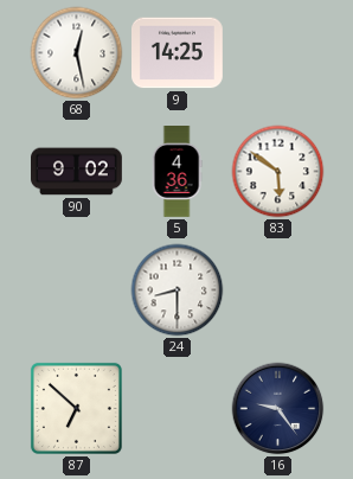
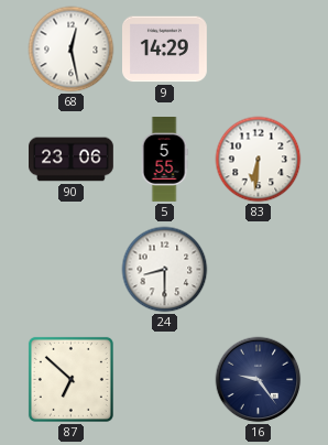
9: 14:25 -> 14:29
90: 9:02 -> 23:06
5: 4:36 -> 5:55
83: 5:51 -> 6:31
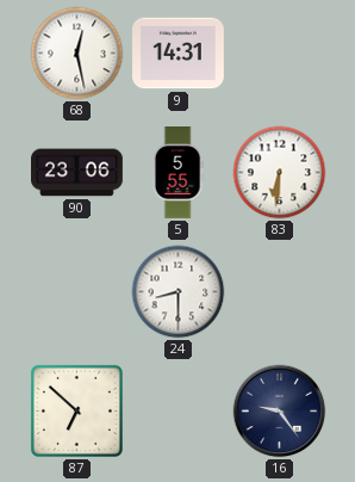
9: 14:29 -> 14:31
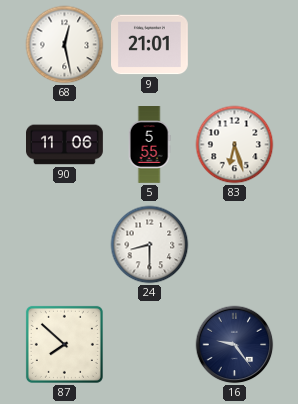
9: 14:31 -> 21:01
90: 23:06 -> 11:06
83: 6:31 -> 6:27
87: 6:52 -> 7:52
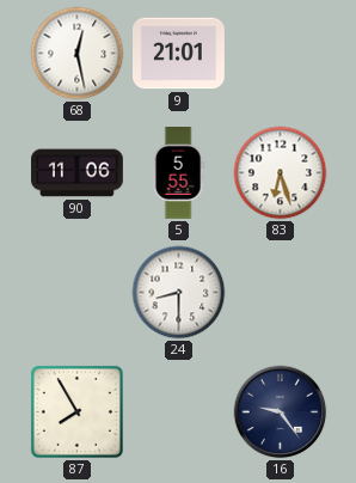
87: 7:52 -> 7:55
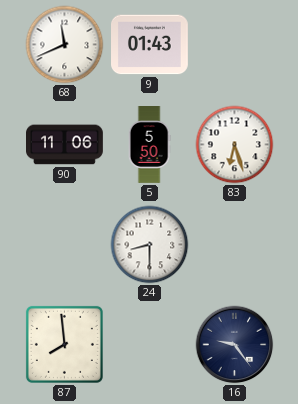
68: 12:28 -> 11:41
9: 21:01 -> 01:43
5: 5:55 -> 5:50
87: 7:55 -> 7:59
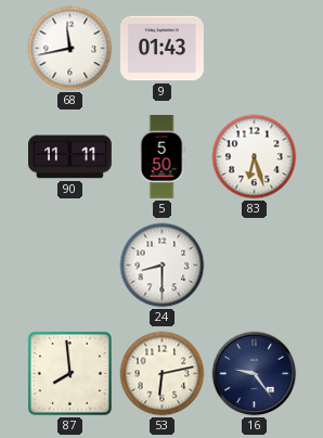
68: 11:41 -> 11:43
90: 11:06 -> 11:11
53: none -> 6:13
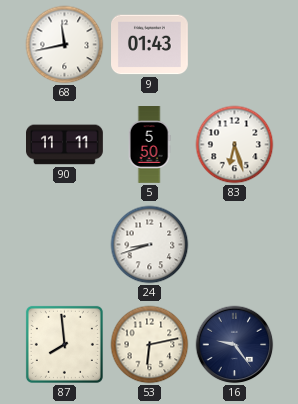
24: 8:30 -> 8:42
